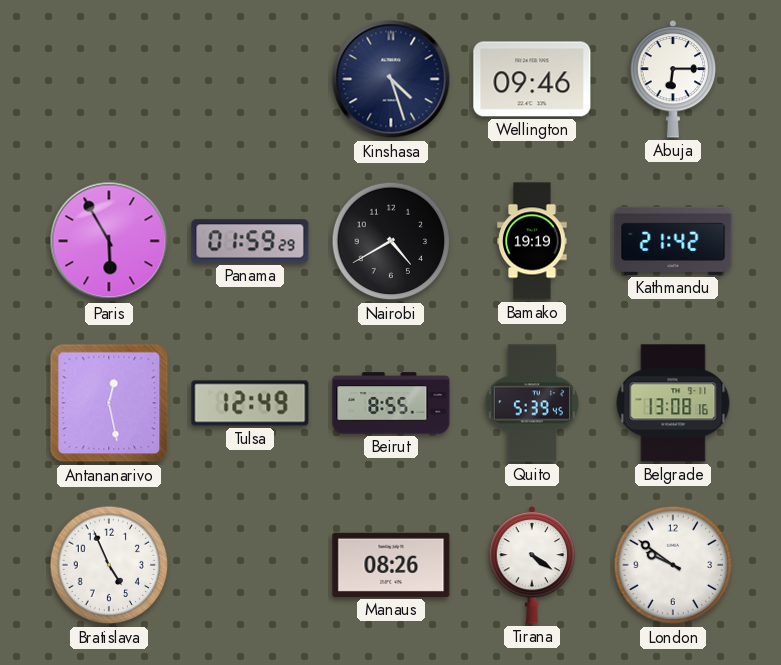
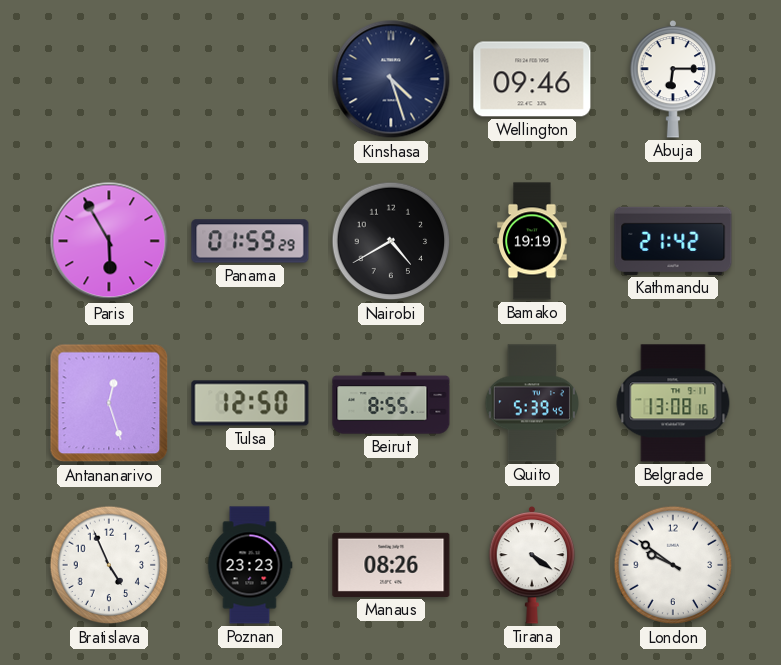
Antananarivo: 12:28 -> 12:27
Tulsa: 12:49 -> 12:50
Poznan: none -> 23:23
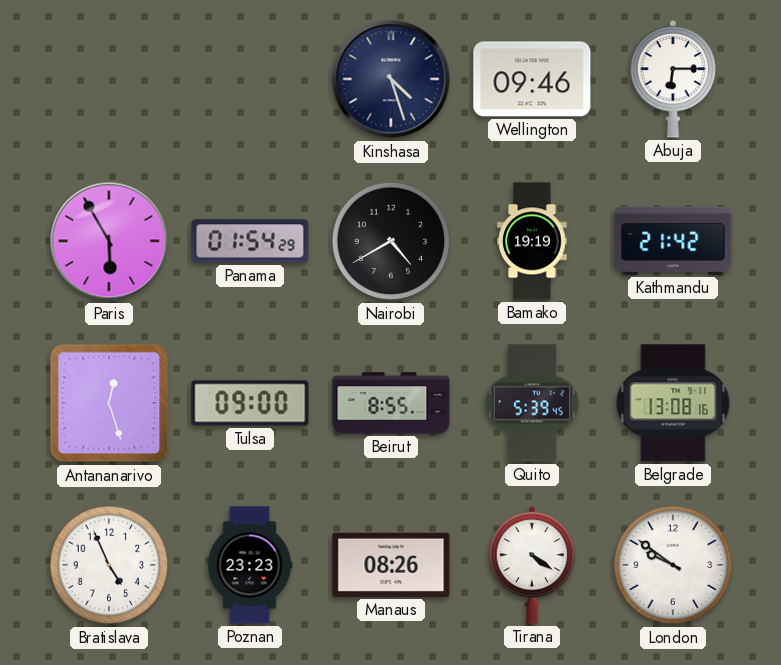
Panama: 01:59 -> 01:54
Tulsa: 12:50 -> 09:00
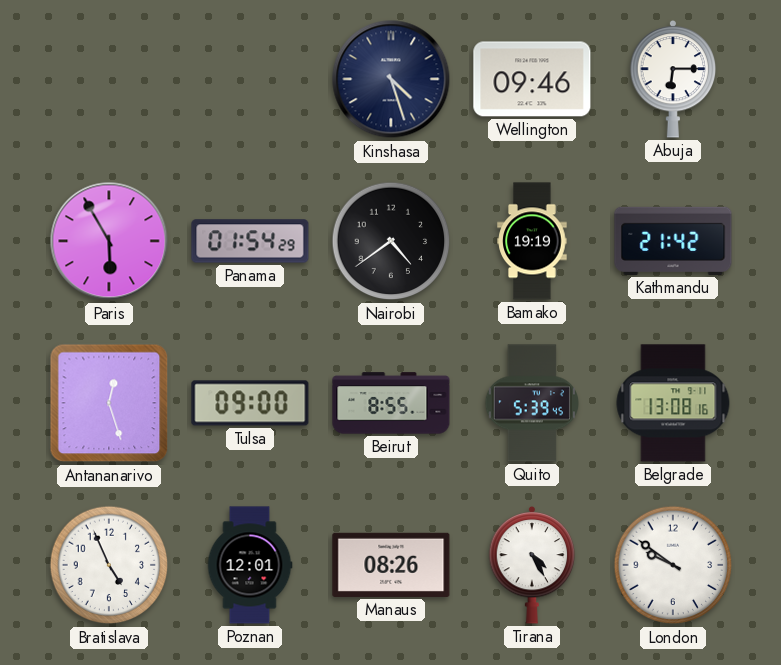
Nairobi: 4:40 -> 4:39
Poznan: 23:23 -> 12:01
Tirana: 4:21 -> 4:25
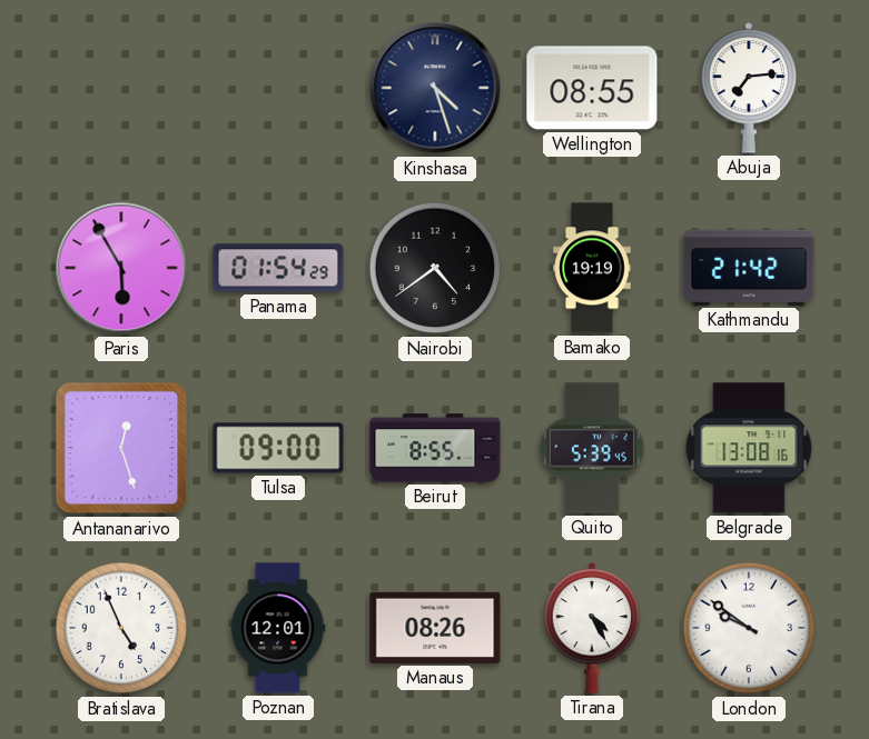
Wellington: 09:46 -> 08:55
Abuja: 6:15 -> 7:14
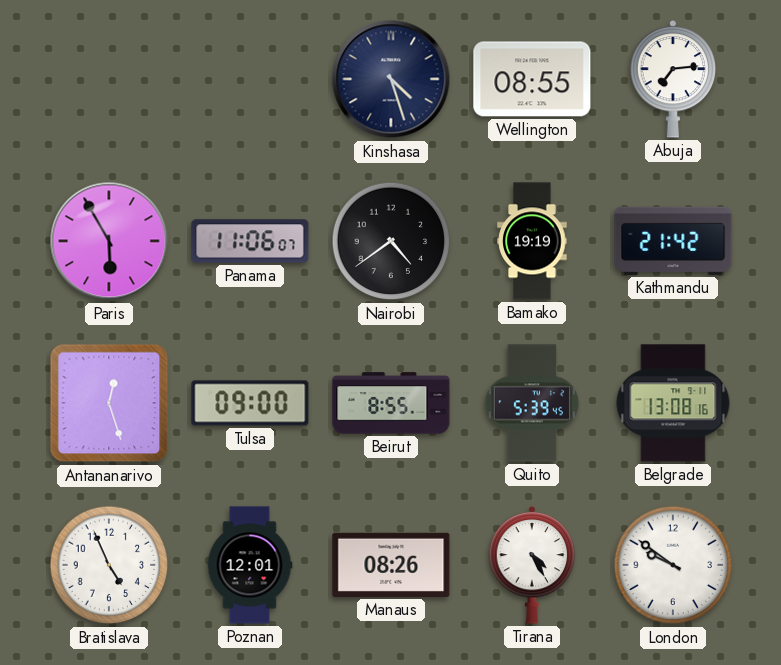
Panama: 01:54 -> 11:06
